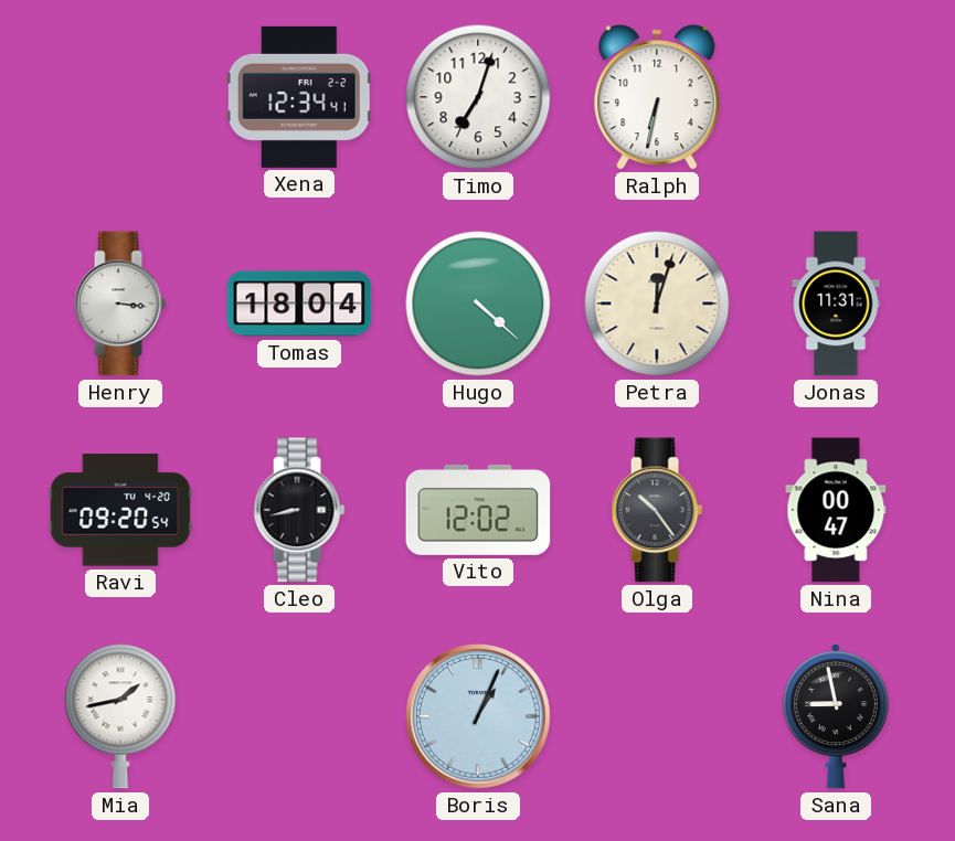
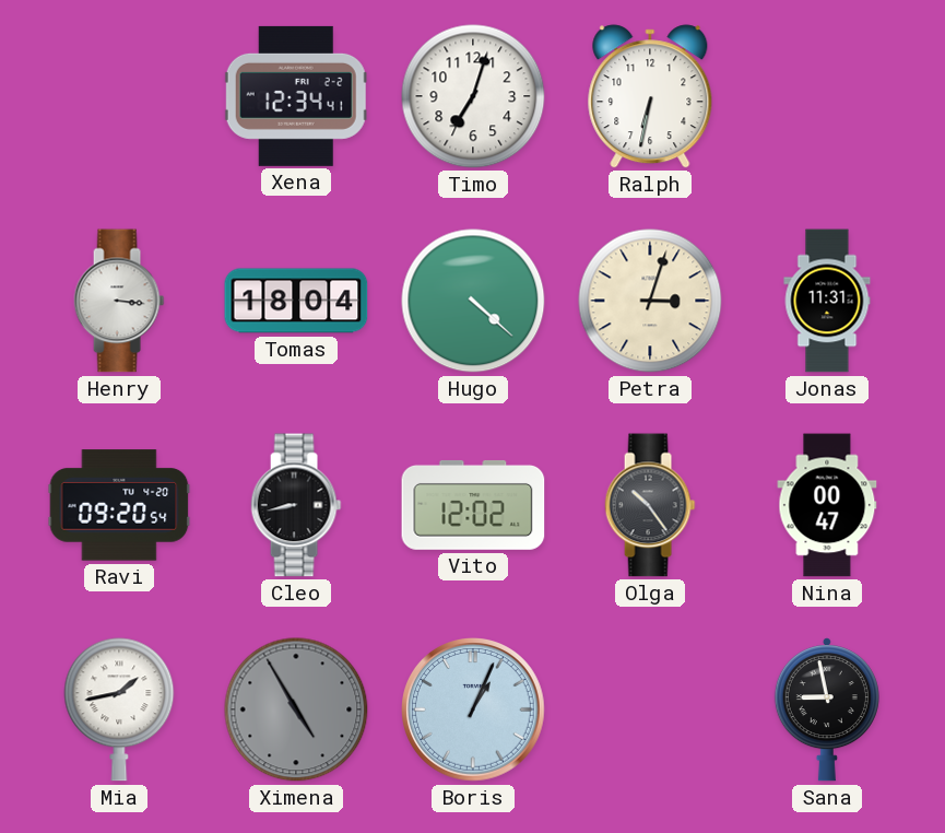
Petra: 12:03 -> 3:03
Ximena: none -> 4:55
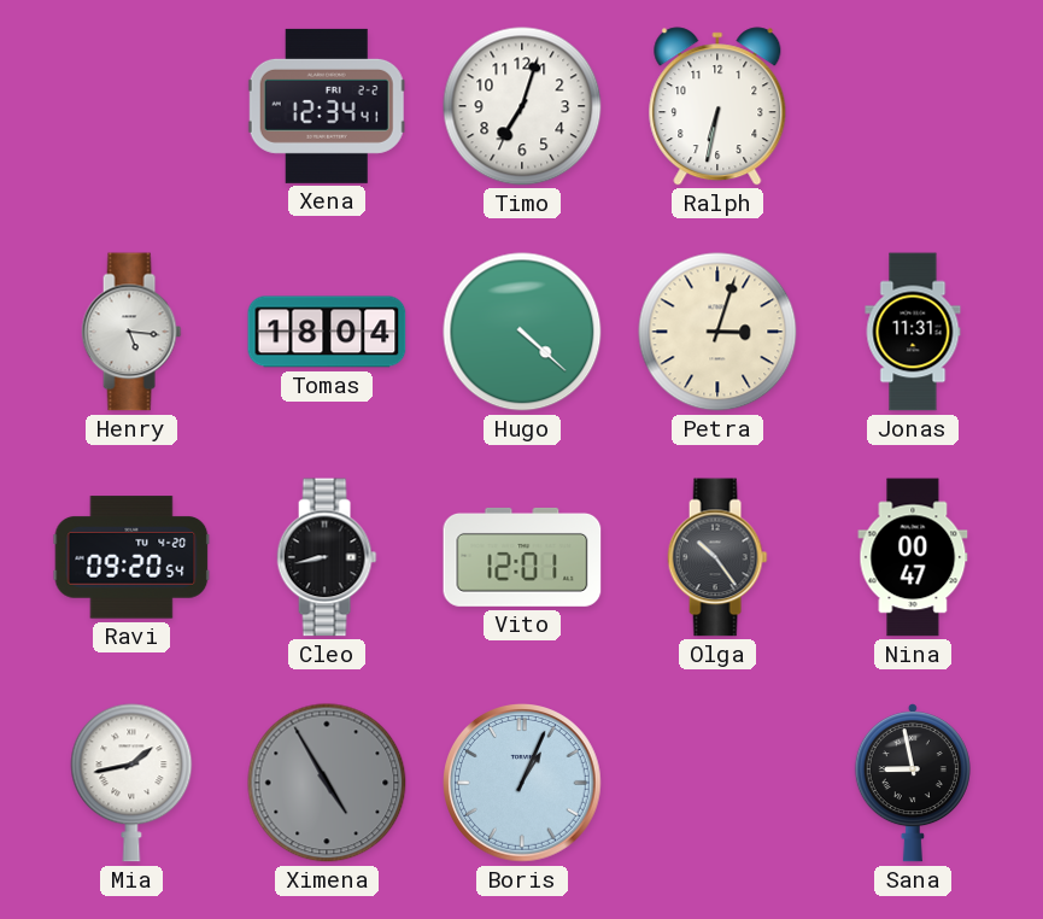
Henry: 3:16 -> 5:16
Vito: 12:02 -> 12:01
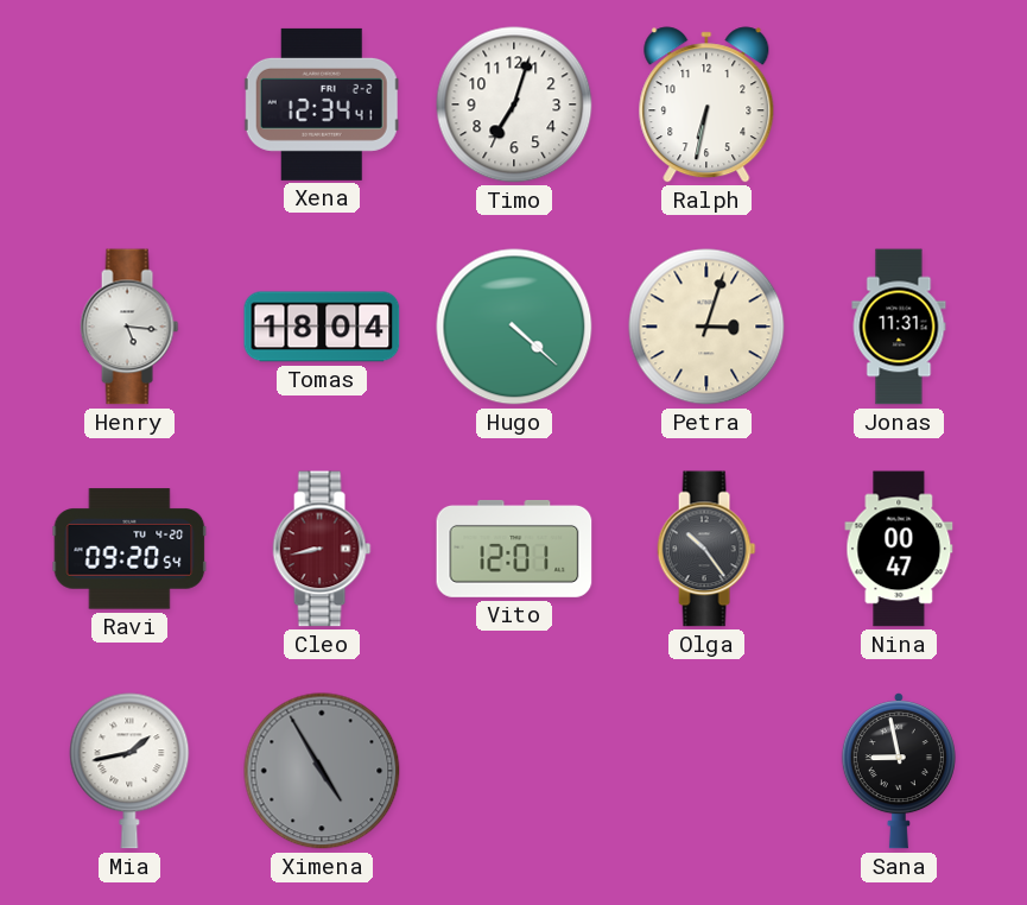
Cleo dial: black -> burgundy
Boris: 1:04 -> none
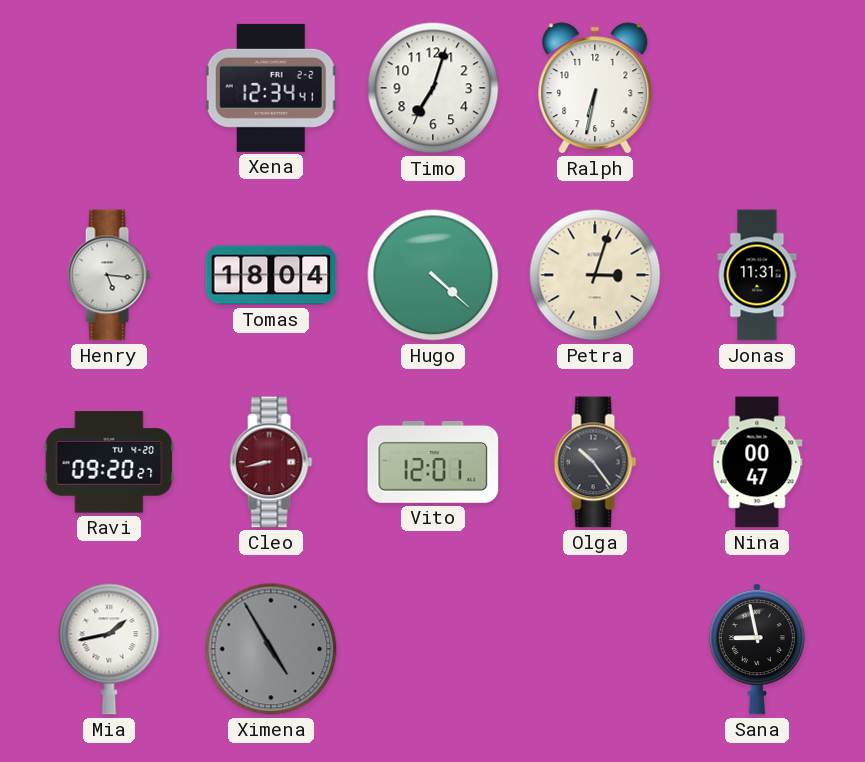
Ravi: 09:20:54 -> 09:20:27
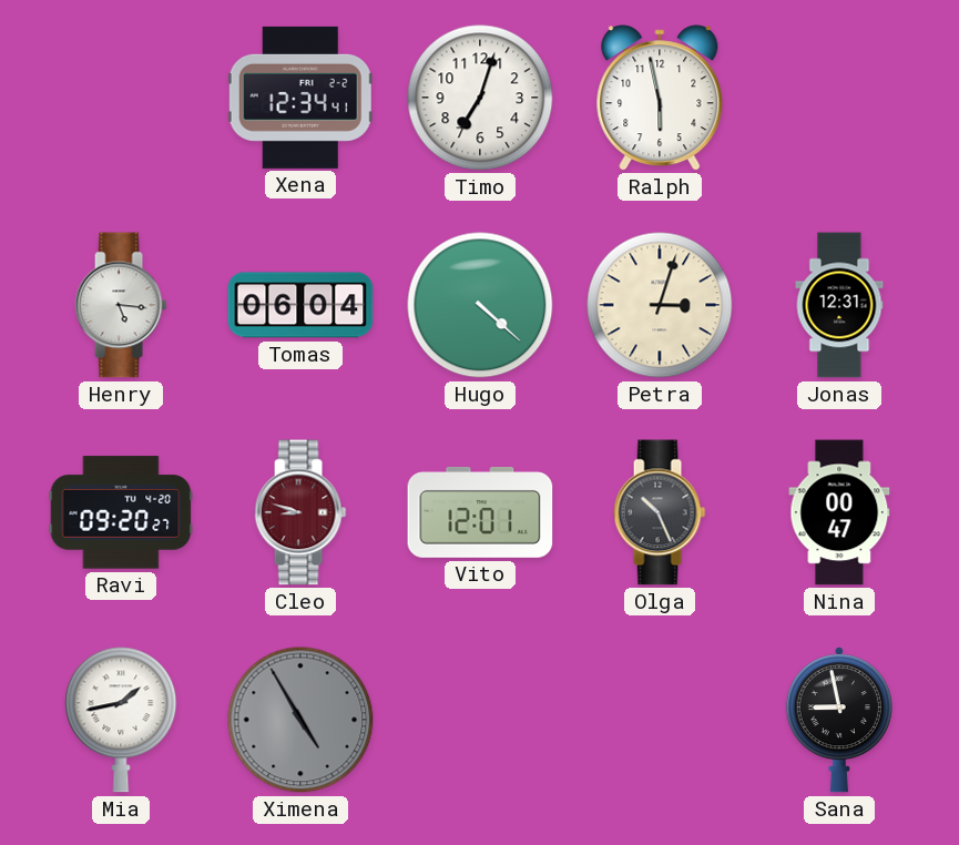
Ralph: 6:32 -> 5:58
Tomas: 18:04 -> 06:04
Jonas: 11:31 -> 12:31
Cleo: 8:43 -> 8:48
Olga: 10:24 -> 10:26
